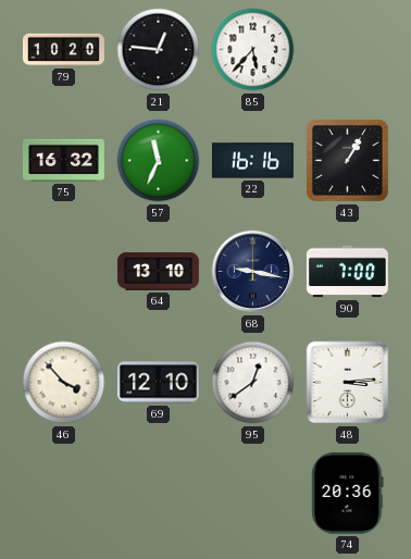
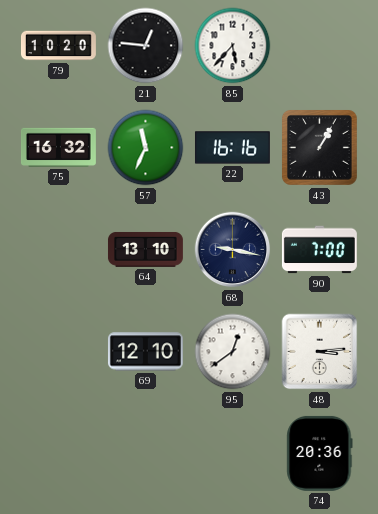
46: 3:53 -> none
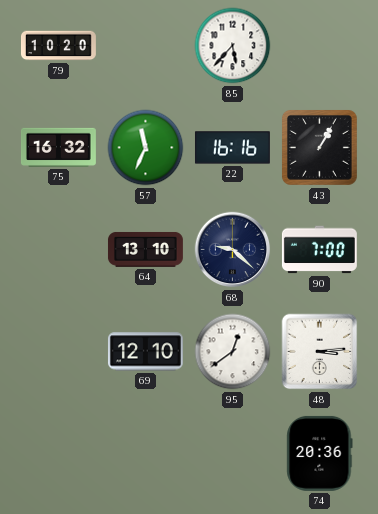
21: 12:46 -> none
68: 9:17 -> 9:22
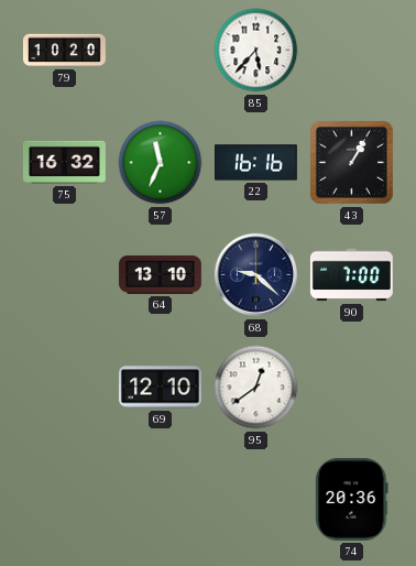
48: 3:14 -> none
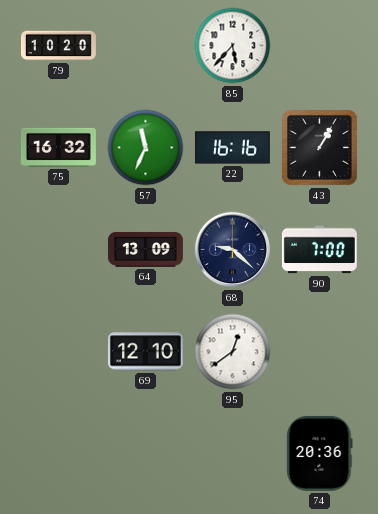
64: 13:10 -> 13:09
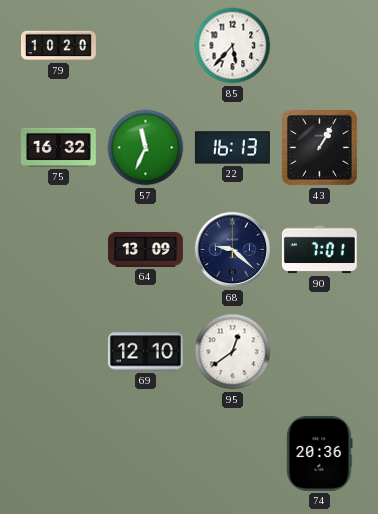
22: 16:16 -> 16:13
90: 7:00 -> 7:01
